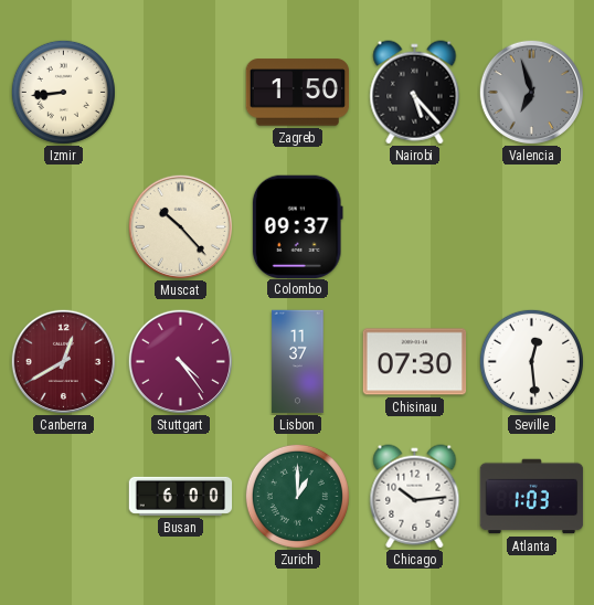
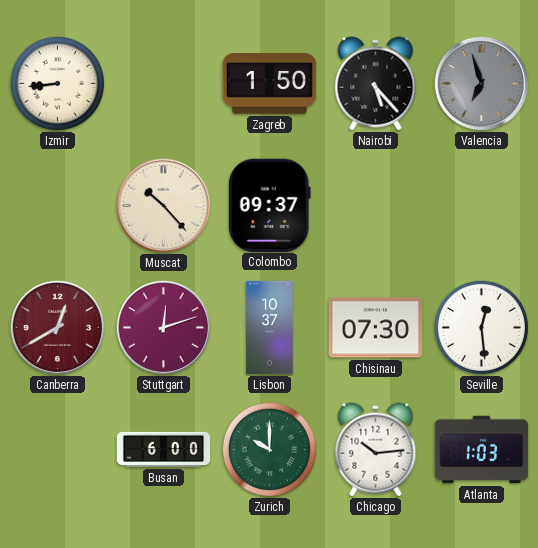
Stuttgart: 4:24 -> 12:12
Lisbon: 11:37 -> 10:37
Zurich: 1:00 -> 10:00
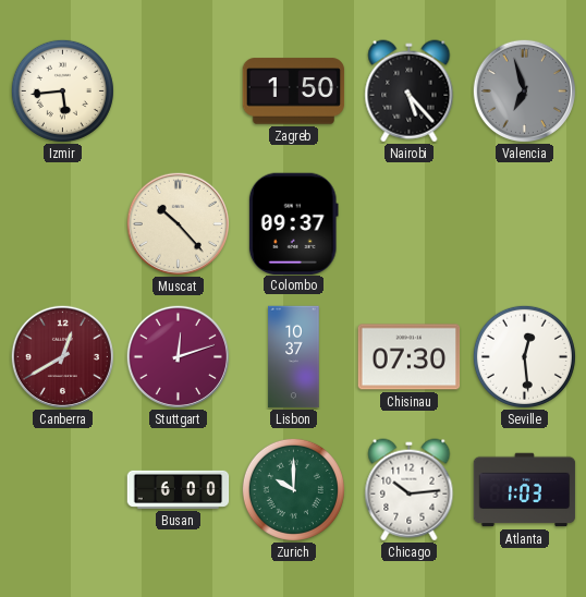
Izmir: 8:44 -> 5:44
